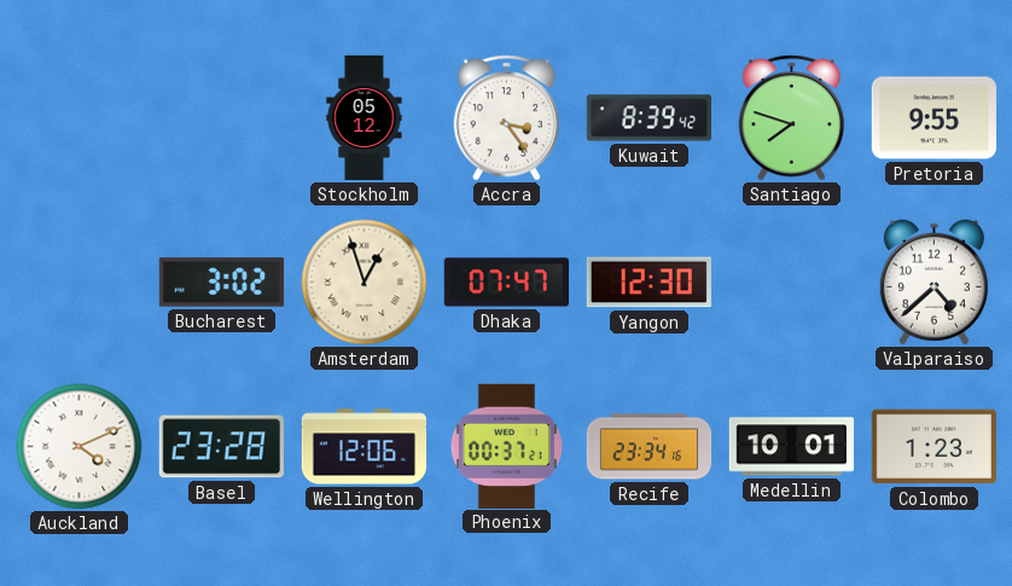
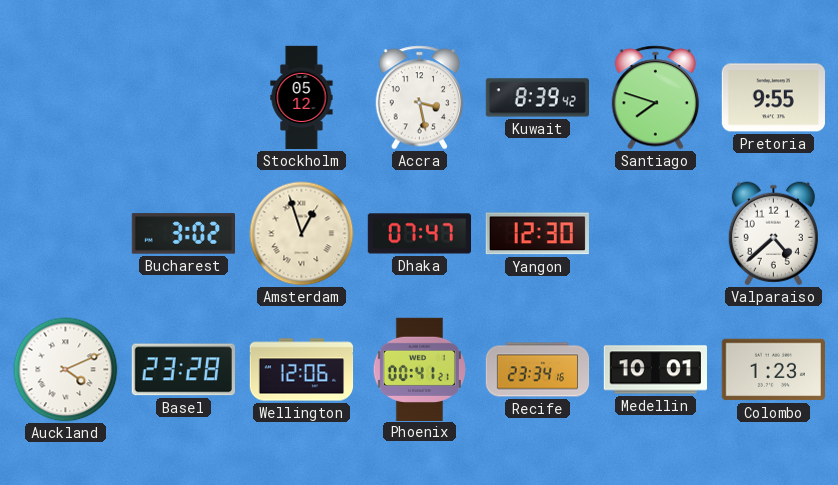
Accra: 3:24 -> 3:28
Phoenix: 00:37 -> 00:41
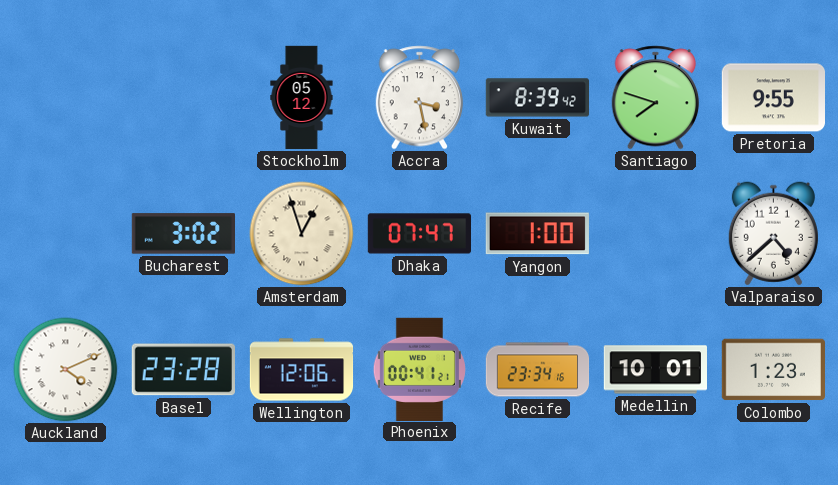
Yangon: 12:30 -> 1:00
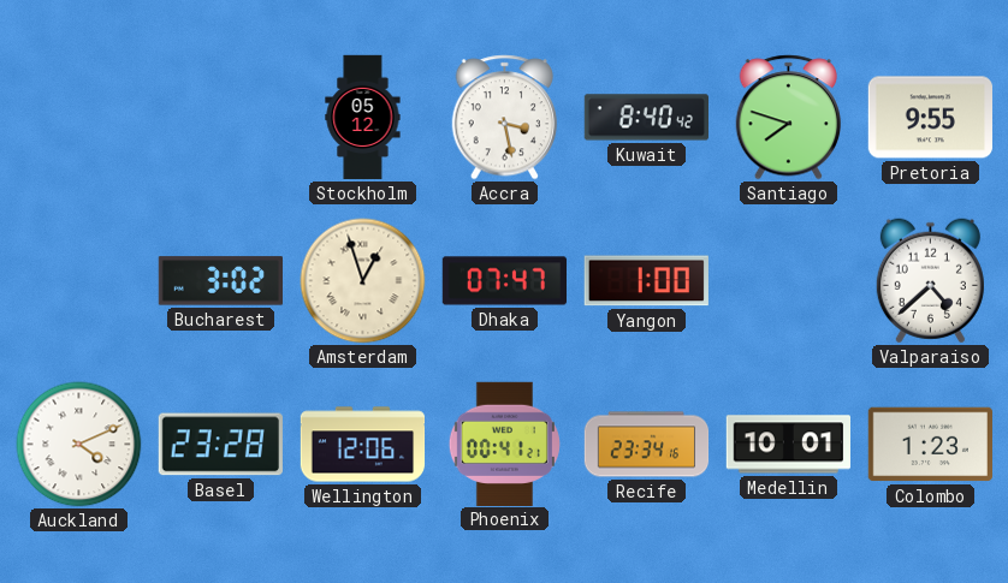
Kuwait: 8:39 -> 8:40
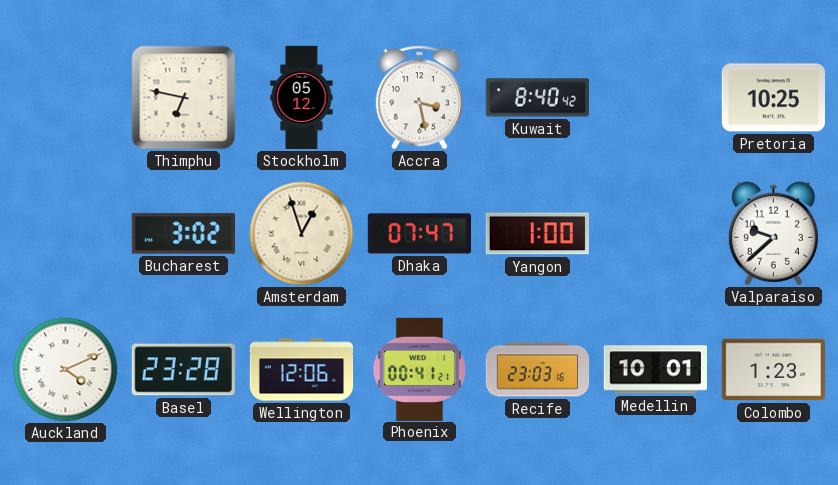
Thimphu: none -> 6:47
Santiago: 7:48 -> none
Pretoria: 9:55 -> 10:25
Valparaiso: 4:38 -> 9:38
Recife: 23:34 -> 23:03
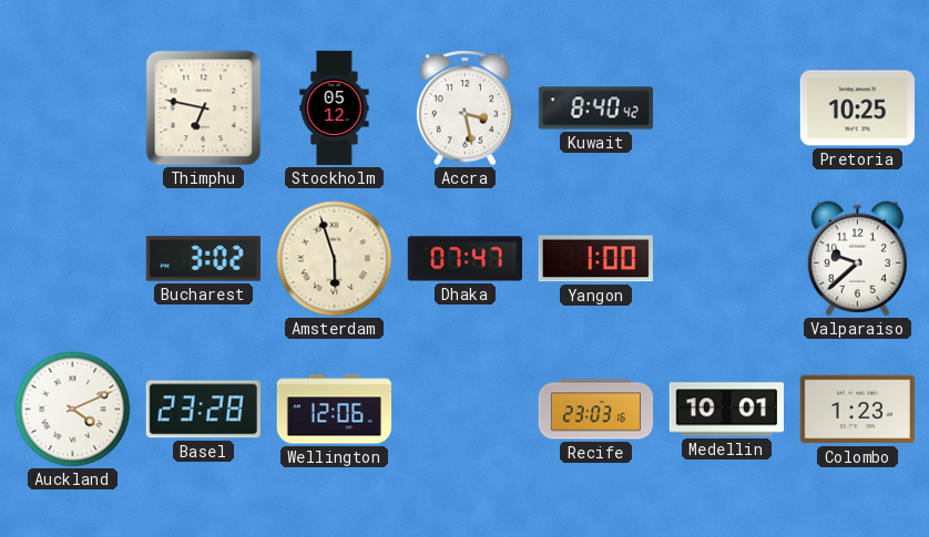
Amsterdam: 12:57 -> 5:57
Phoenix: 00:41 -> none
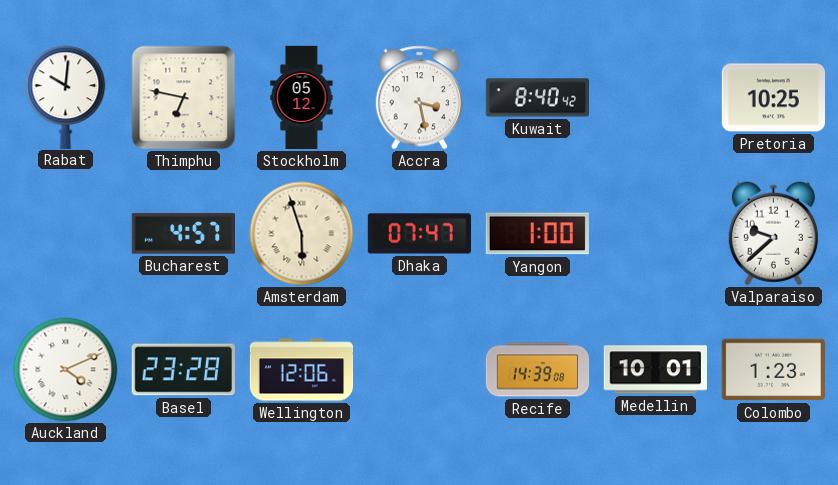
Rabat: none -> 10:01
Bucharest: 3:02 -> 4:57
Recife: 23:03 -> 14:39
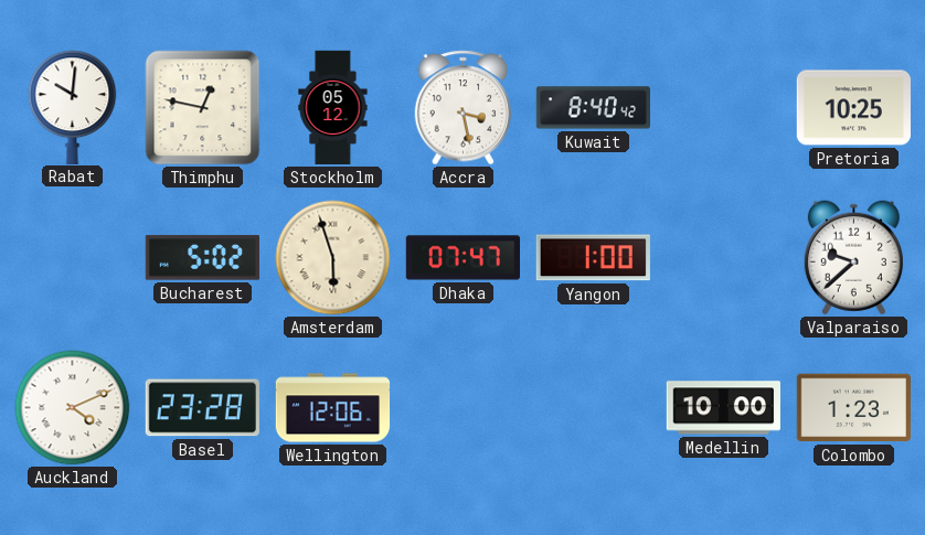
Thimphu: 6:47 -> 12:47
Bucharest: 4:57 -> 5:02
Recife: 14:39 -> none
Medellin: 10:01 -> 10:00
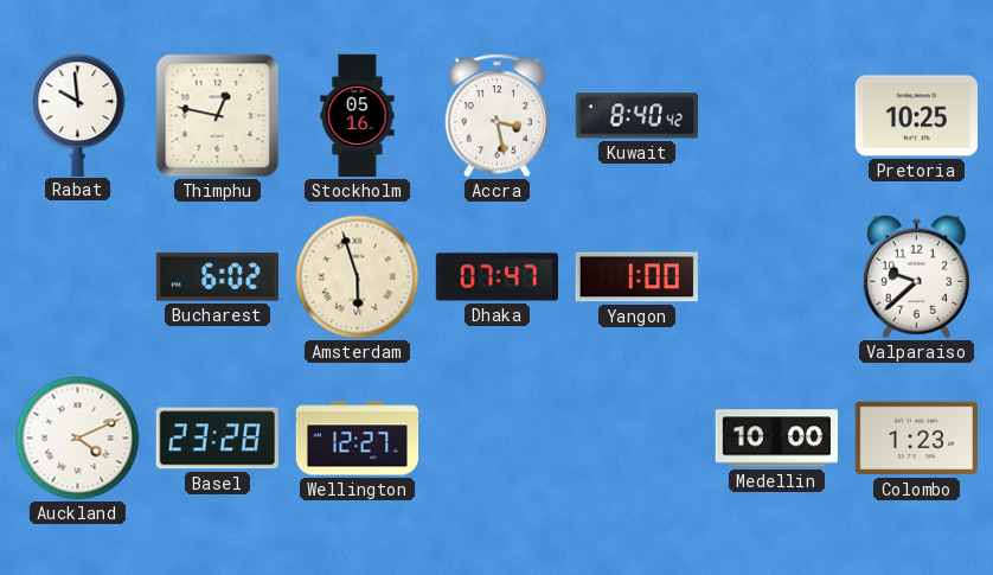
Rabat: 10:01 -> 9:59
Stockholm: 05:12 -> 05:16
Bucharest: 5:02 -> 6:02
Wellington: 12:06 -> 12:27
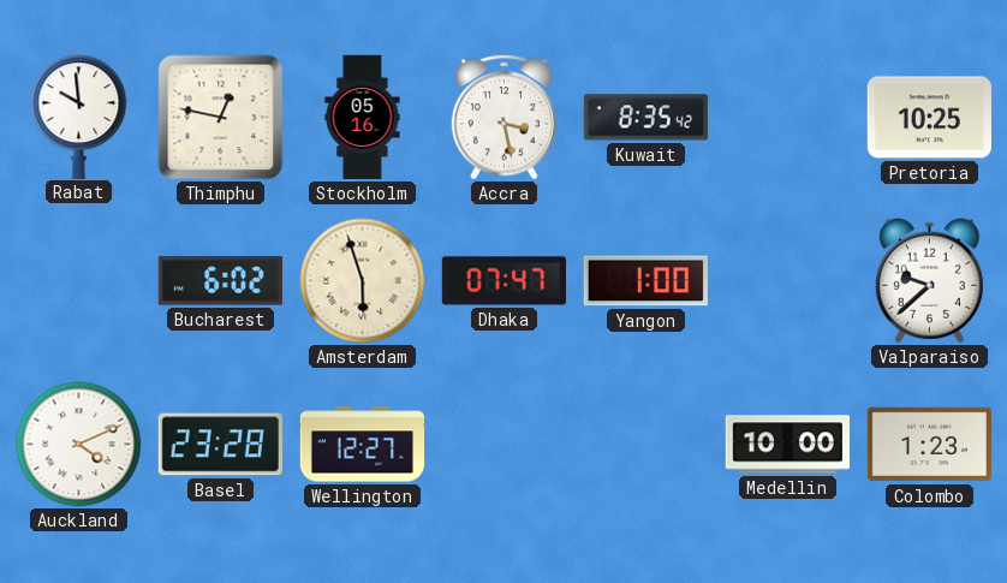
Kuwait: 8:40 -> 8:35
